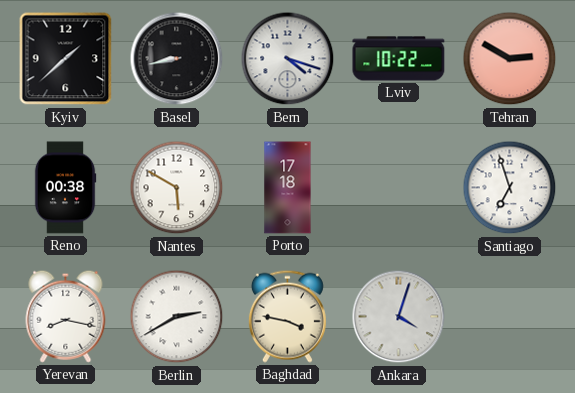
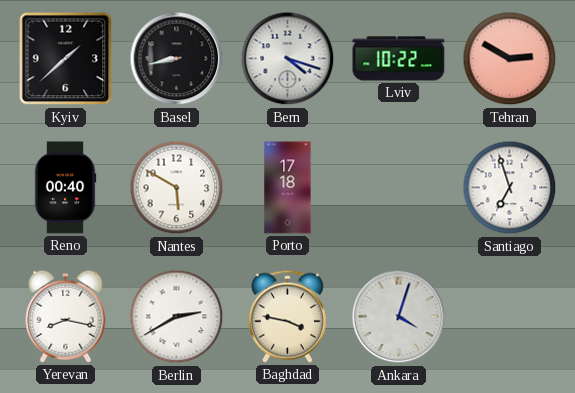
Reno: 00:38 -> 00:40
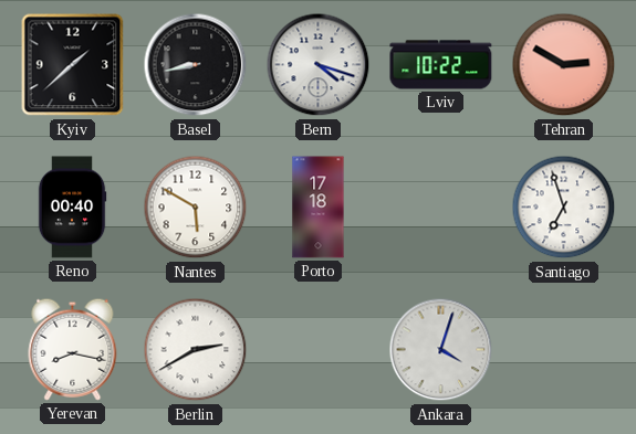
Baghdad: 3:47 -> none
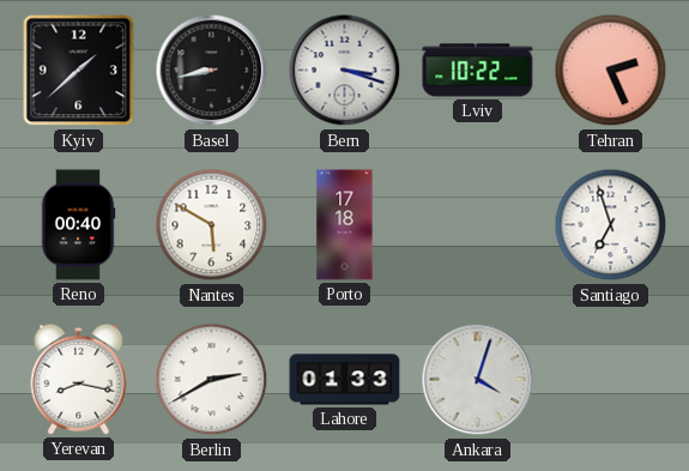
Bern: 4:18 -> 3:18
Tehran: 2:50 -> 2:26
Lahore: none -> 01:33
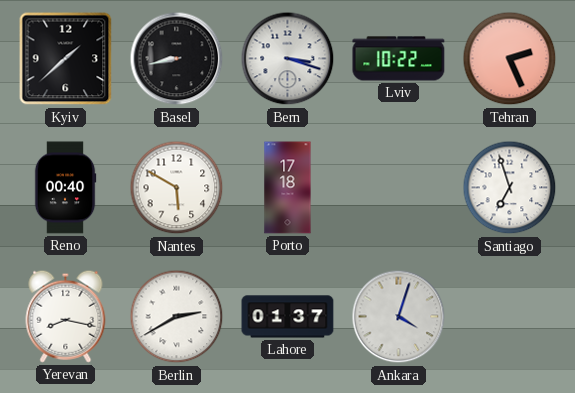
Lahore: 01:33 -> 01:37
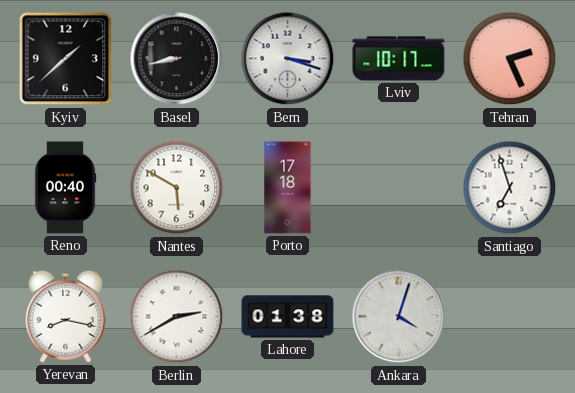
Lviv: 10:22 -> 10:17
Lahore: 01:37 -> 01:38
